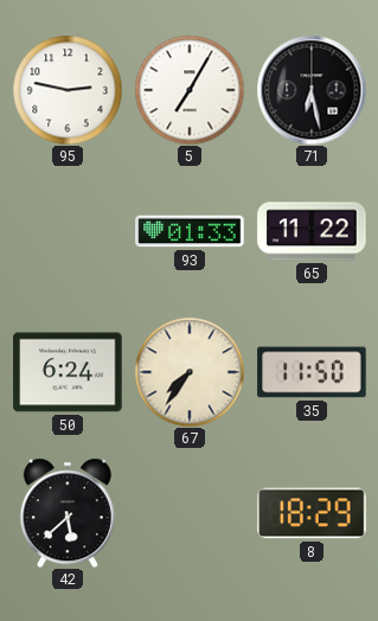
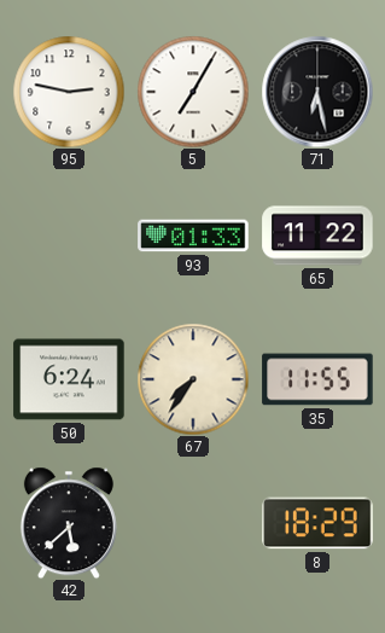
35: 11:50 -> 11:55
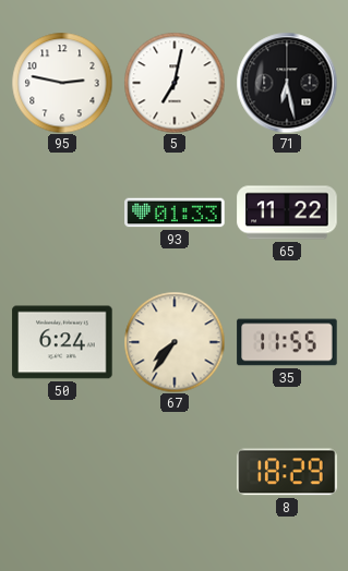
5: 7:05 -> 7:02
42: 5:38 -> none
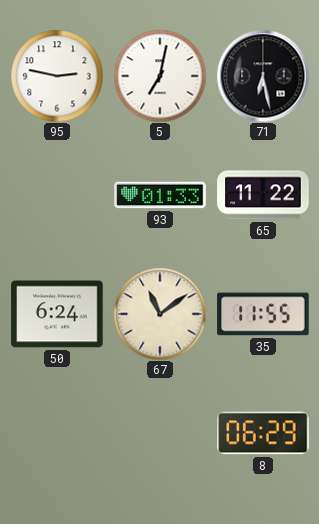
67: 7:36 -> 11:09
8: 18:29 -> 06:29
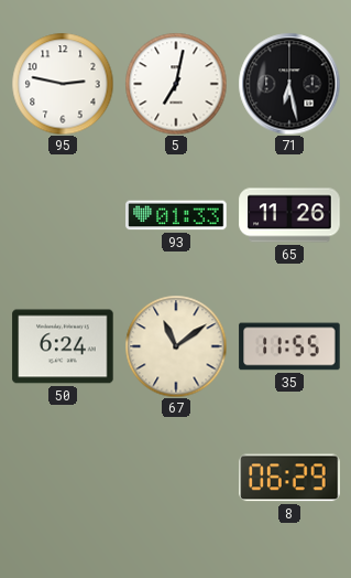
65: 11:22 -> 11:26
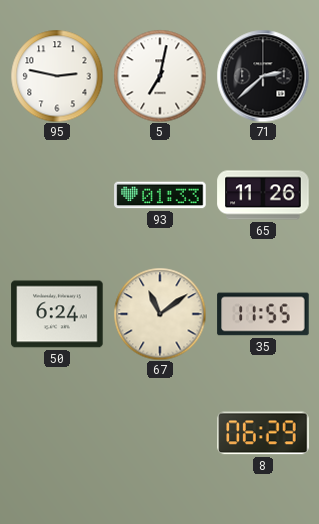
71: 6:28 -> 2:38
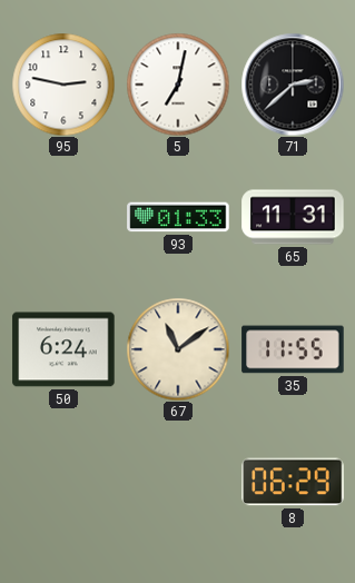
65: 11:26 -> 11:31
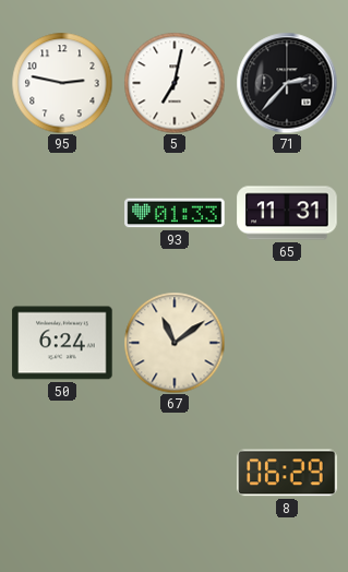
71: 2:38 -> 2:37
35: 11:55 -> none
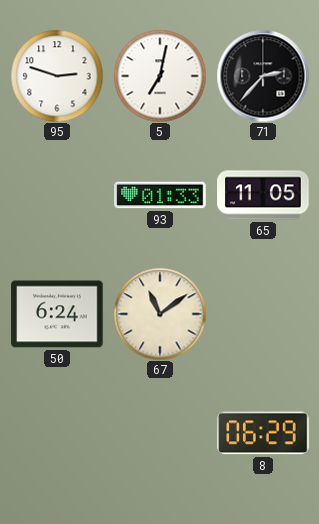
95: 2:47 -> 2:48
65: 11:31 -> 11:05
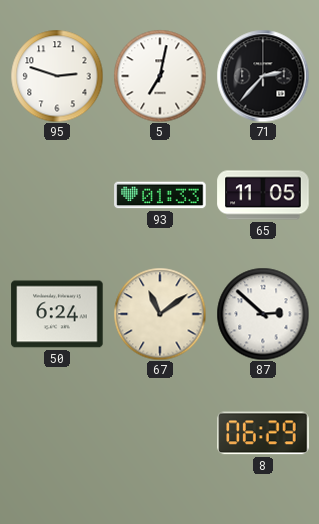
87: none -> 2:52
